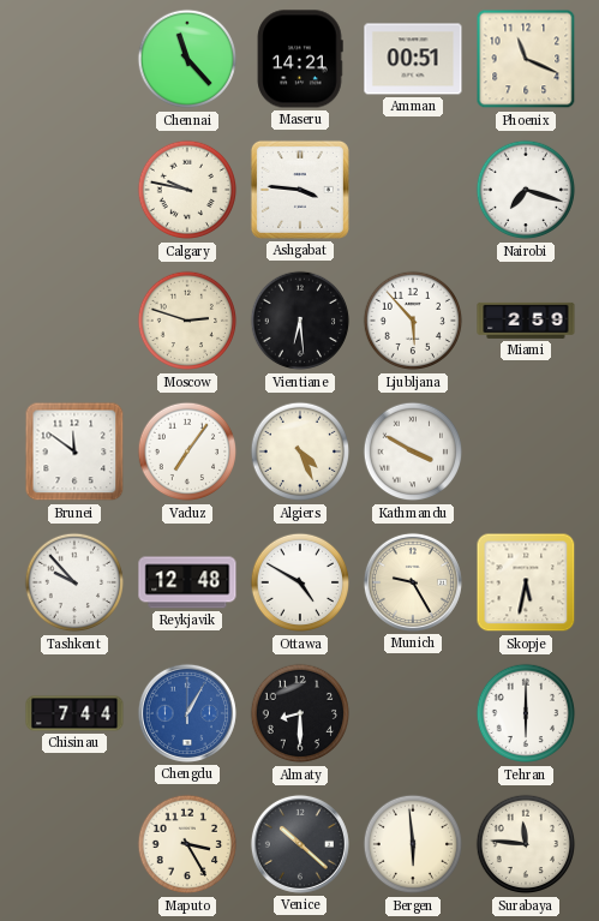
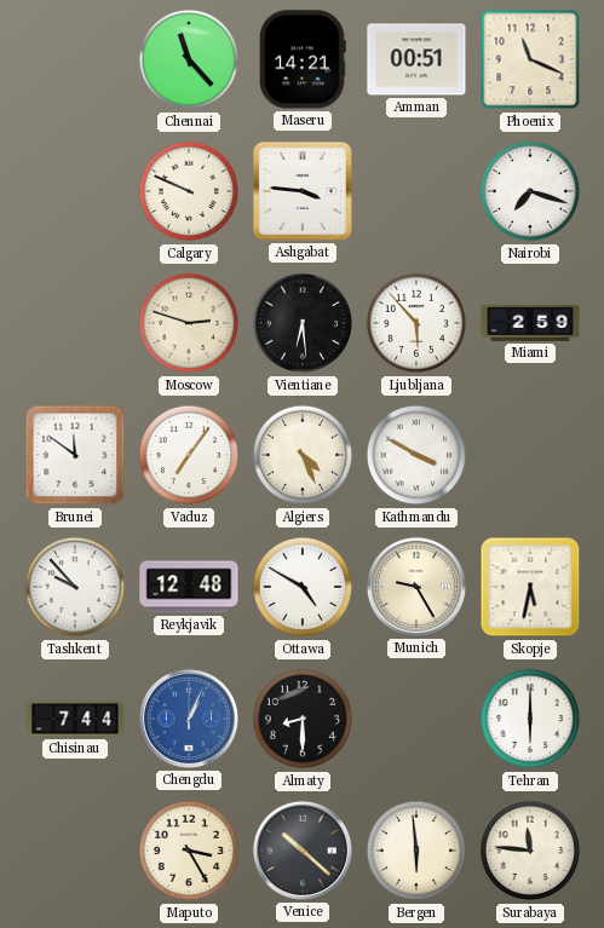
Calgary: 9:47 -> 9:49
Chengdu: 1:05 -> 1:04
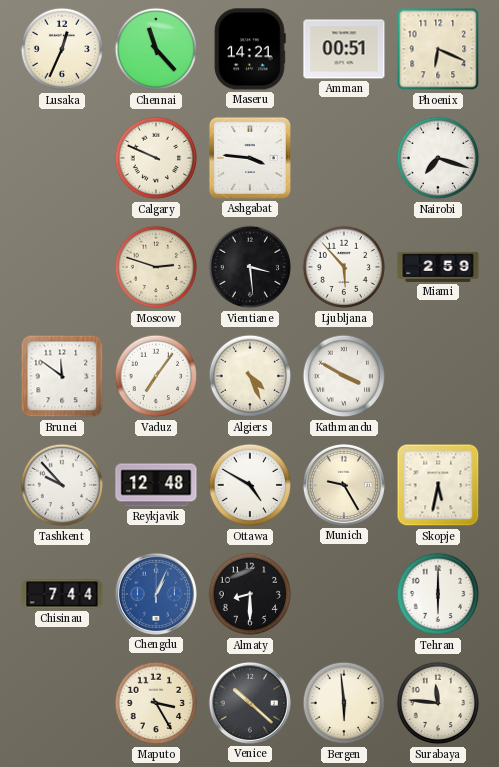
Lusaka: none -> 12:34
Phoenix: 11:19 -> 6:19
Vientiane: 6:29 -> 3:29
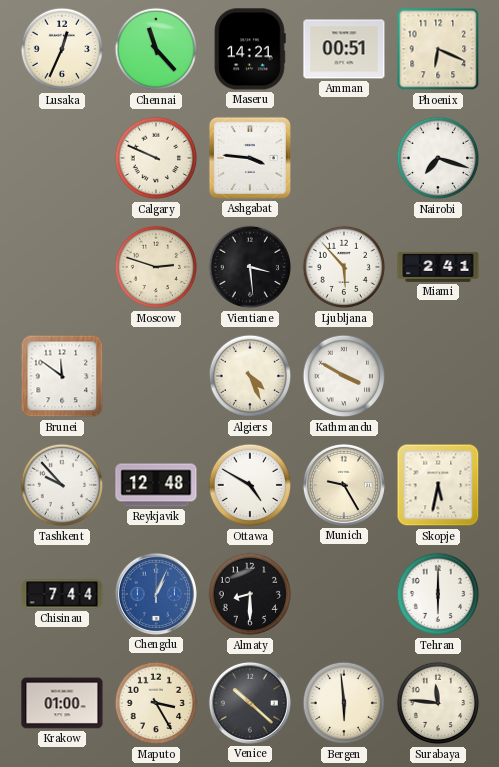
Miami: 2:59 -> 2:41
Vaduz: 7:06 -> none
Krakow: none -> 01:00
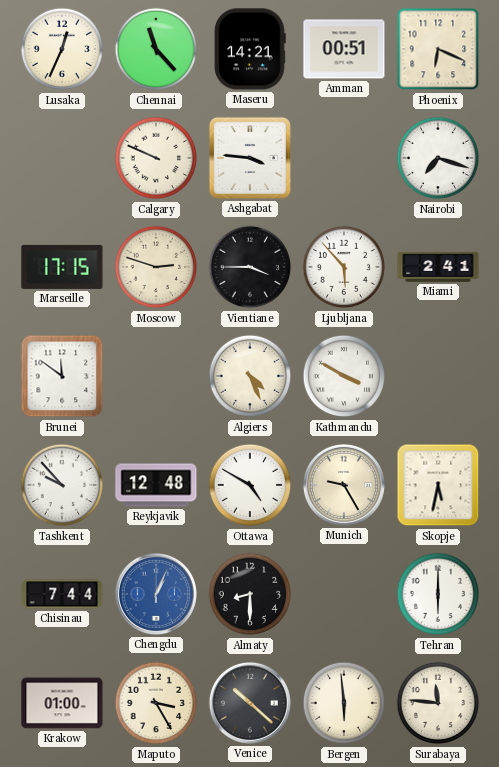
Marseille: none -> 17:15
Vientiane: 3:29 -> 3:45
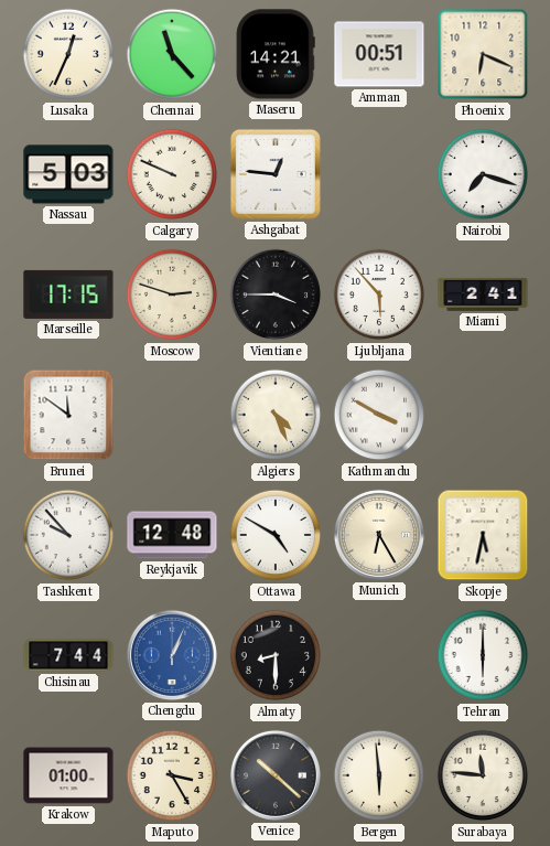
Nassau: none -> 5:03
Ashgabat: 3:46 -> 12:46
Munich: 9:25 -> 6:25
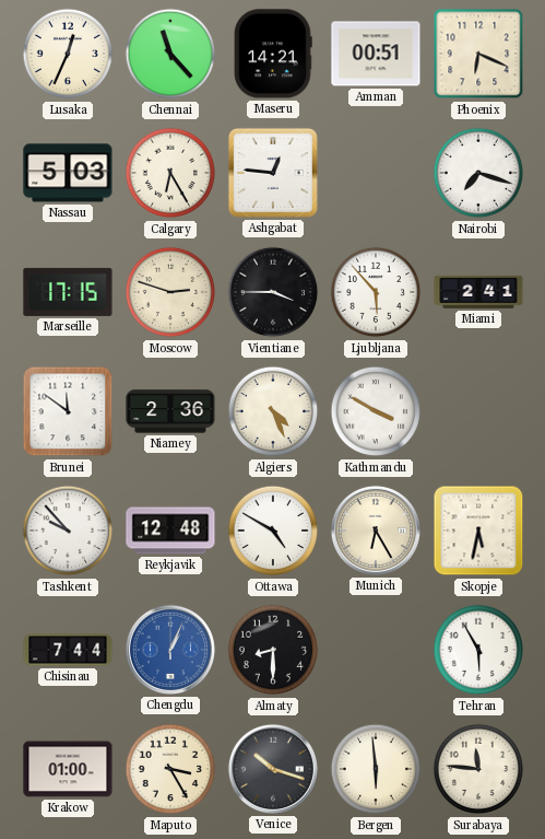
Calgary: 9:49 -> 6:25
Niamey: none -> 2:36
Tehran: 6:00 -> 5:55
Venice: 10:22 -> 10:18
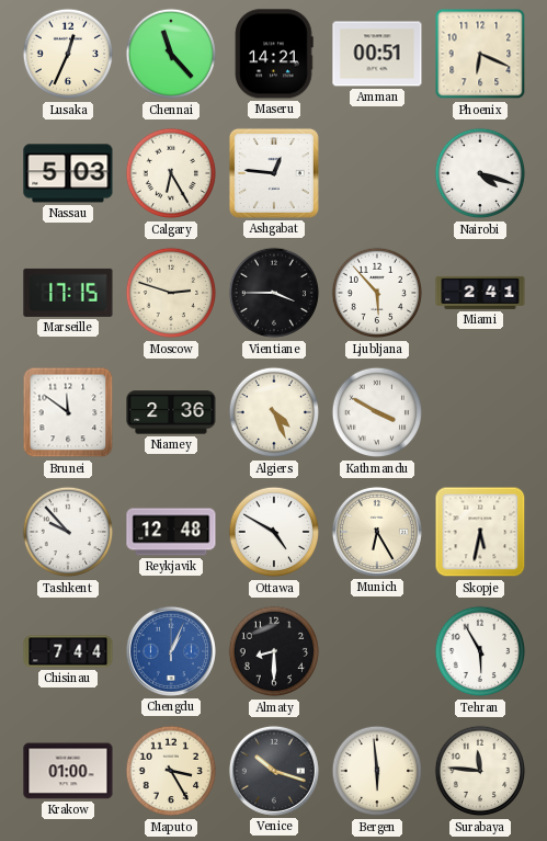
Nairobi: 7:18 -> 4:18
